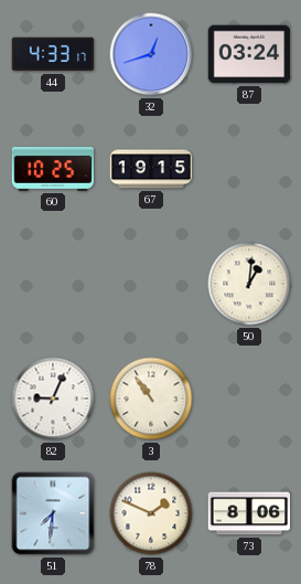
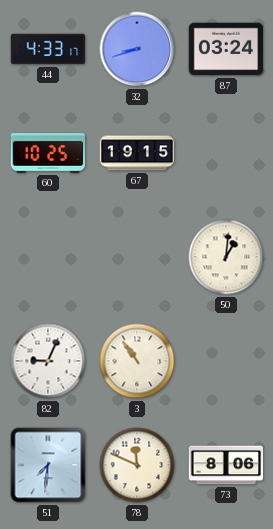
32: 12:42 -> 8:42
78: 1:49 -> 11:49
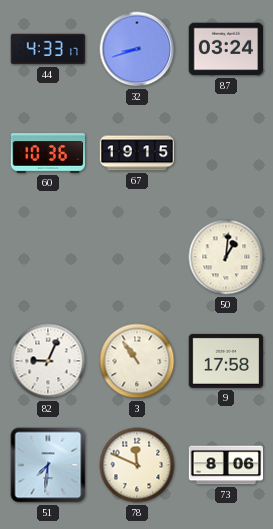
60: 10:25 -> 10:36
9: none -> 17:58
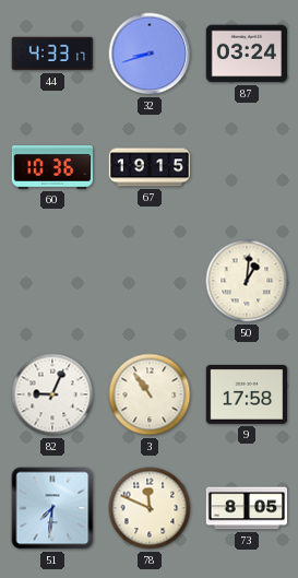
73: 8:06 -> 8:05
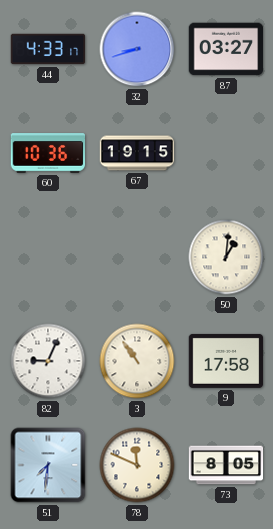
87: 03:24 -> 03:27
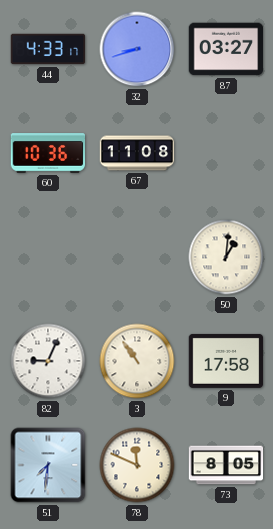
67: 19:15 -> 11:08
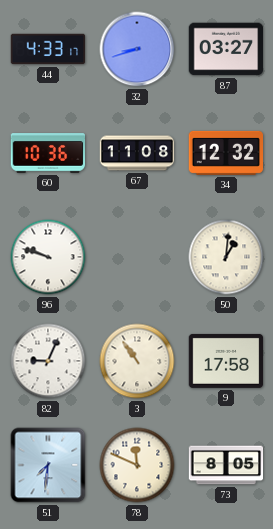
34: none -> 12:32
96: none -> 9:48
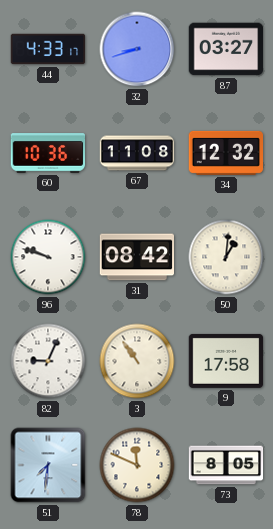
31: none -> 08:42
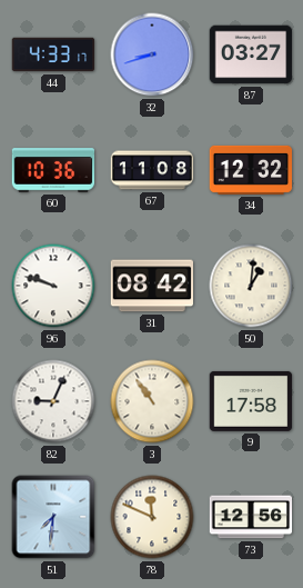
73: 8:05 -> 12:56
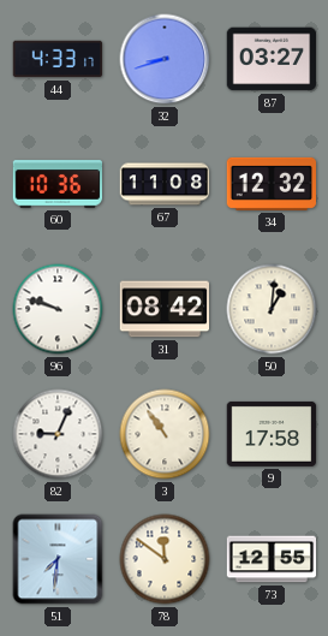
78: 11:49 -> 11:51
73: 12:56 -> 12:55
